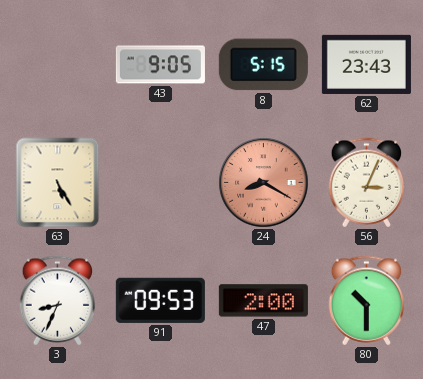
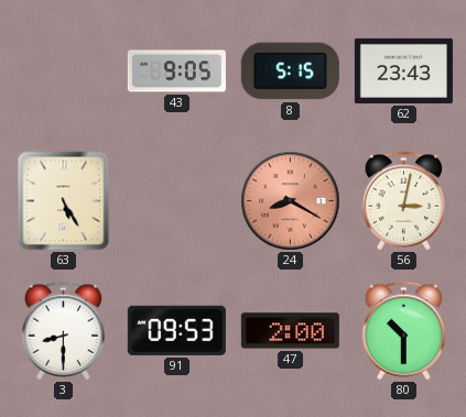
56: 3:04 -> 3:02
3: 8:34 -> 8:30
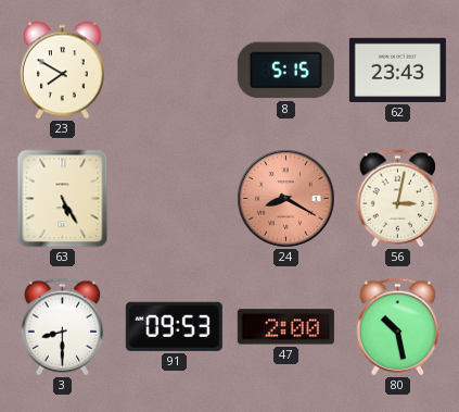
23: none -> 7:50
43: 9:05 -> none
80: 10:30 -> 10:28
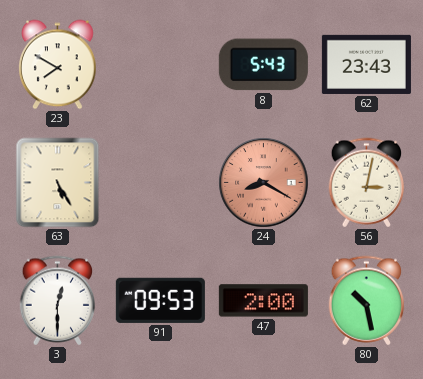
8: 5:15 -> 5:43
3: 8:30 -> 12:30
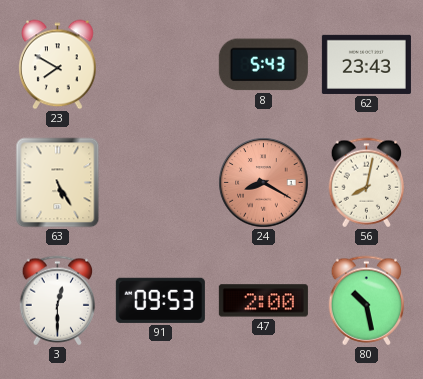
56: 3:02 -> 8:02
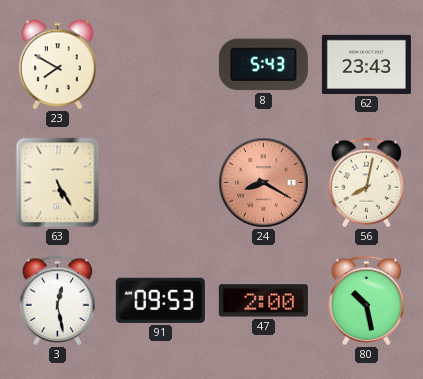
3: 12:30 -> 12:28
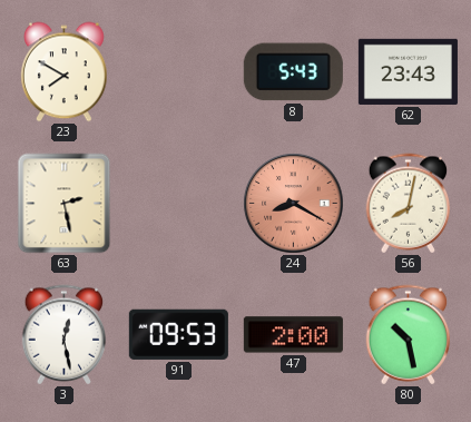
63: 5:25 -> 2:28
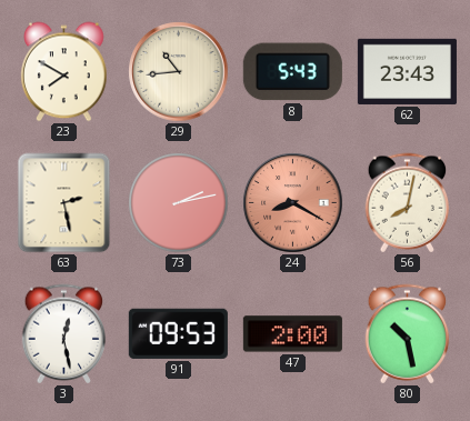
29: none -> 10:44
73: none -> 2:13
